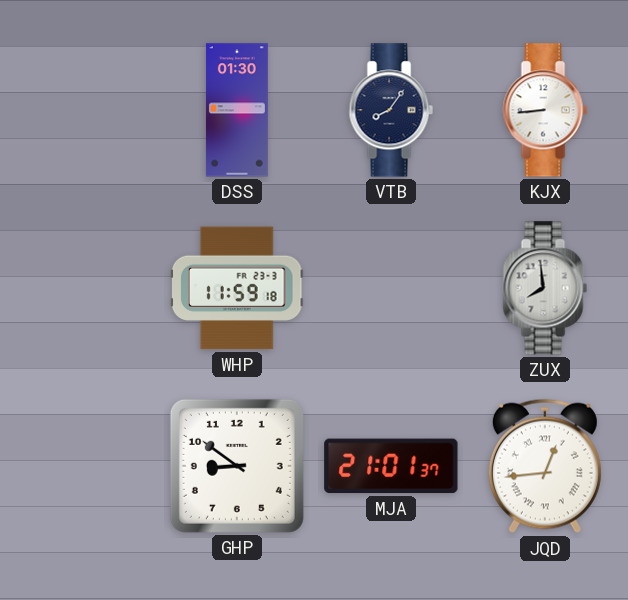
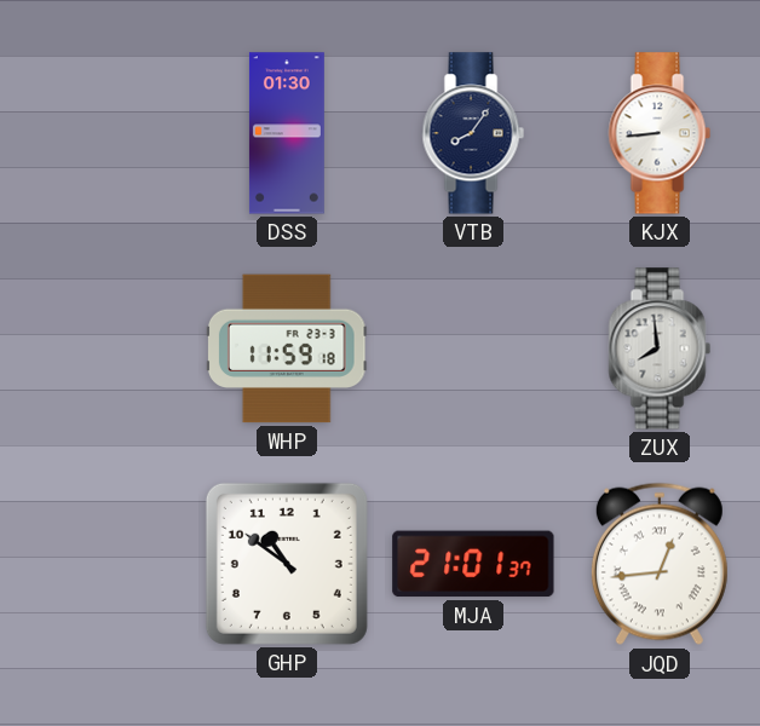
GHP: 8:51 -> 10:51
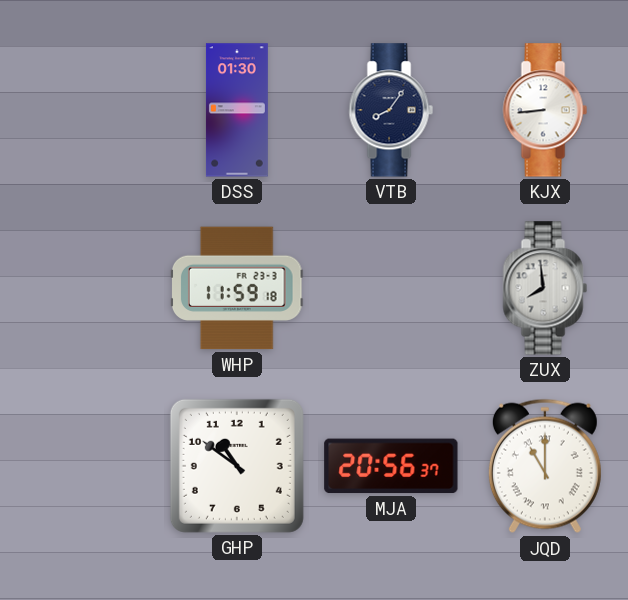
MJA: 21:01 -> 20:56
JQD: 12:44 -> 11:00
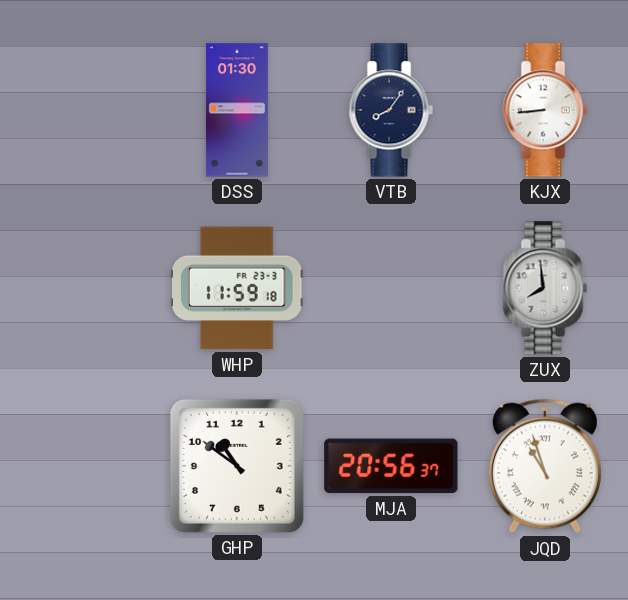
JQD: 11:00 -> 10:57
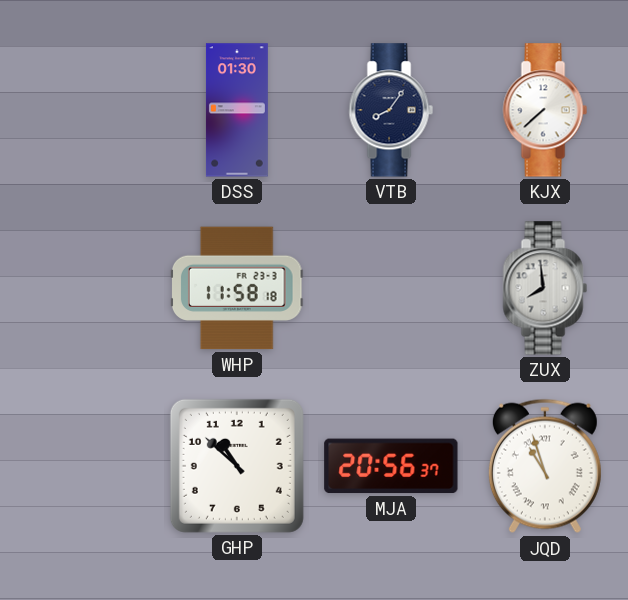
KJX: 8:44 -> 7:38
WHP: 11:59 -> 11:58
GHP: 10:51 -> 10:52
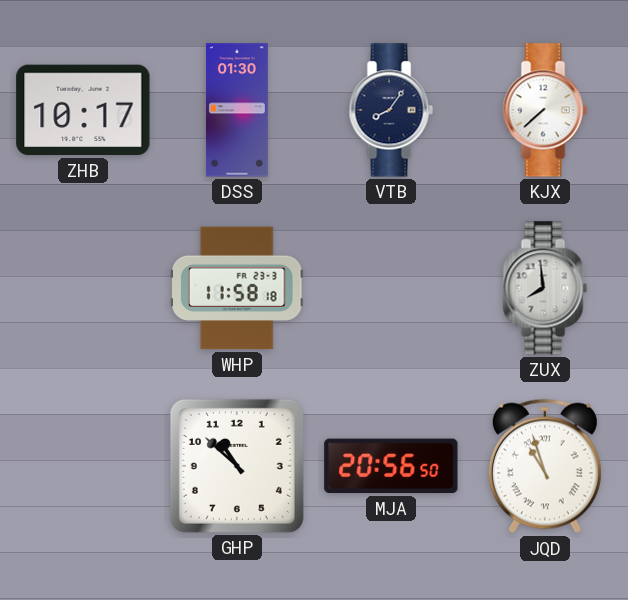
ZHB: none -> 10:17
MJA: 20:56:37 -> 20:56:50
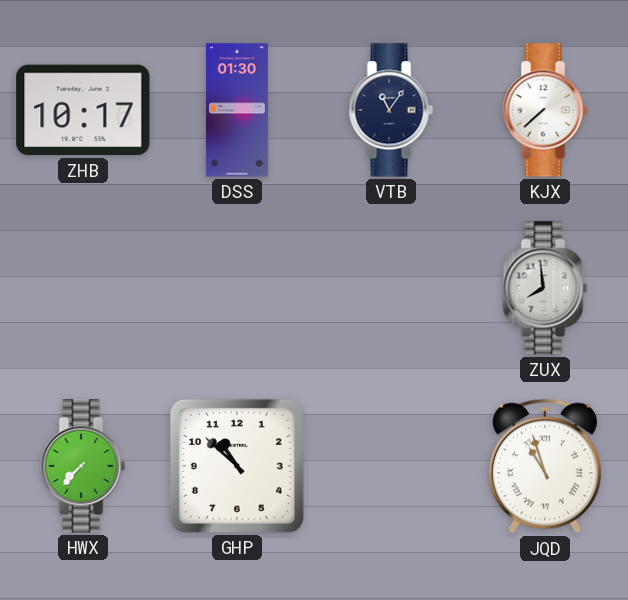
VTB: 8:06 -> 11:06
WHP: 11:58 -> none
HWX: none -> 7:37
MJA: 20:56 -> none
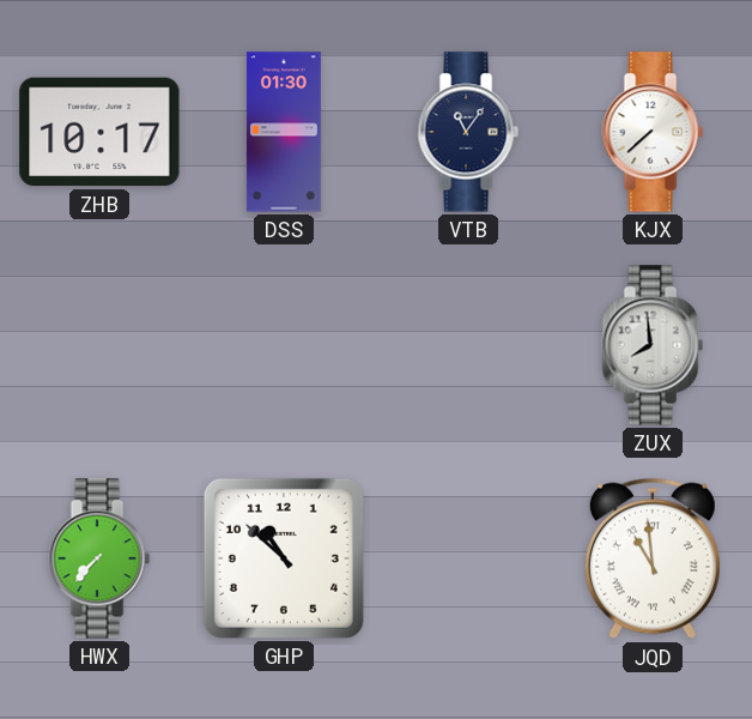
JQD: 10:57 -> 10:59
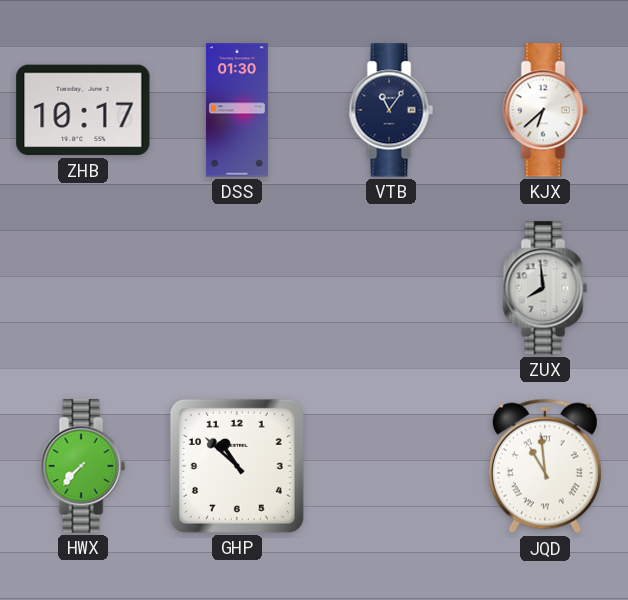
KJX: 7:38 -> 6:38
